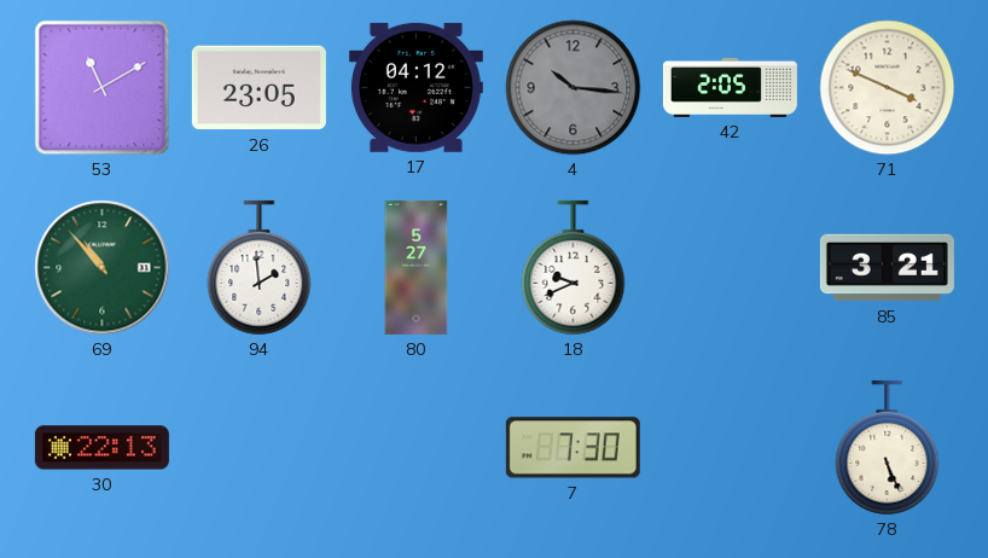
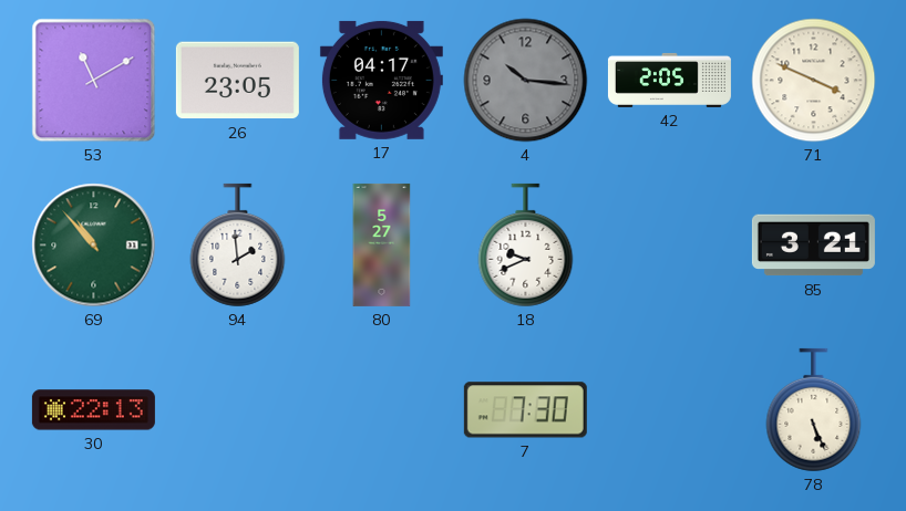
17: 04:12 -> 04:17
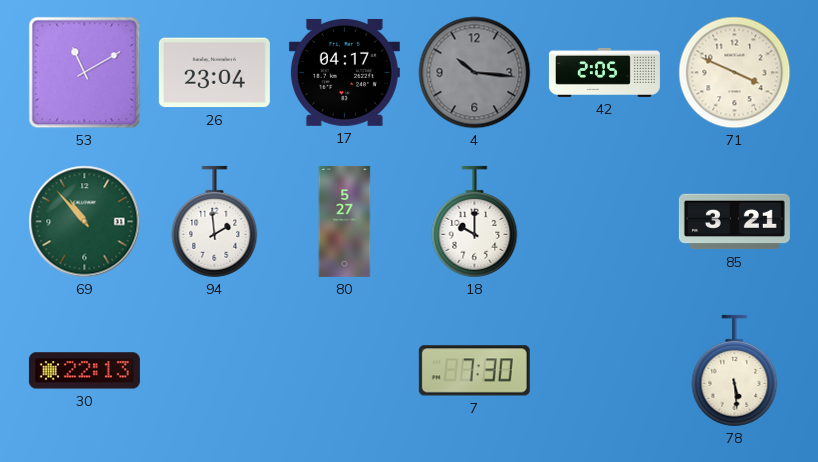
26: 23:05 -> 23:04
18: 9:41 -> 10:00
78: 5:26 -> 5:29
